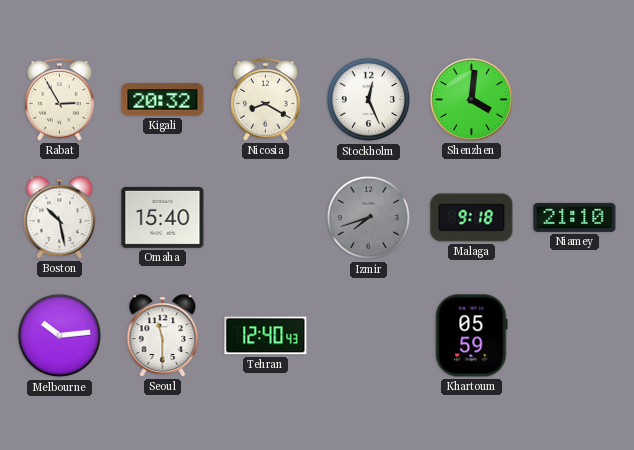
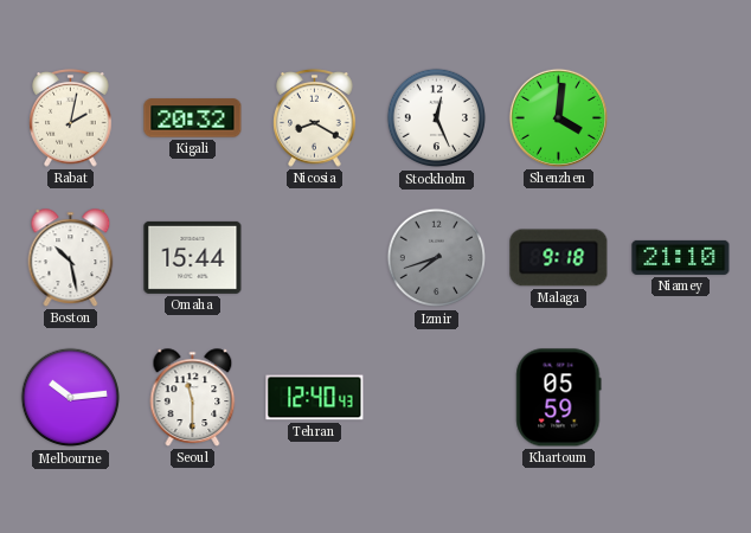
Rabat: 2:55 -> 2:02
Omaha: 15:40 -> 15:44
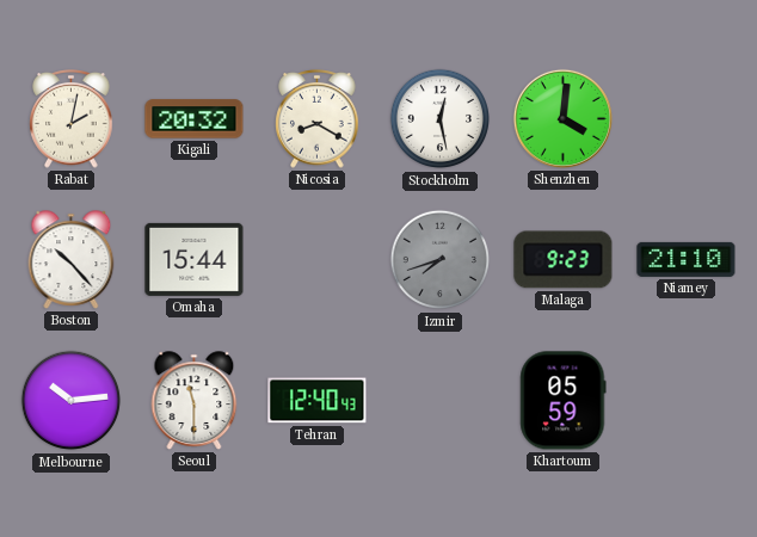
Stockholm: 12:26 -> 12:28
Boston: 10:28 -> 10:23
Malaga: 9:18 -> 9:23
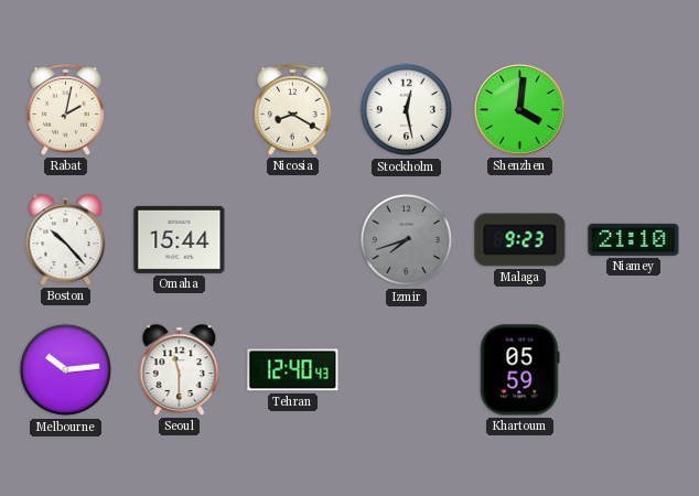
Kigali: 20:32 -> none
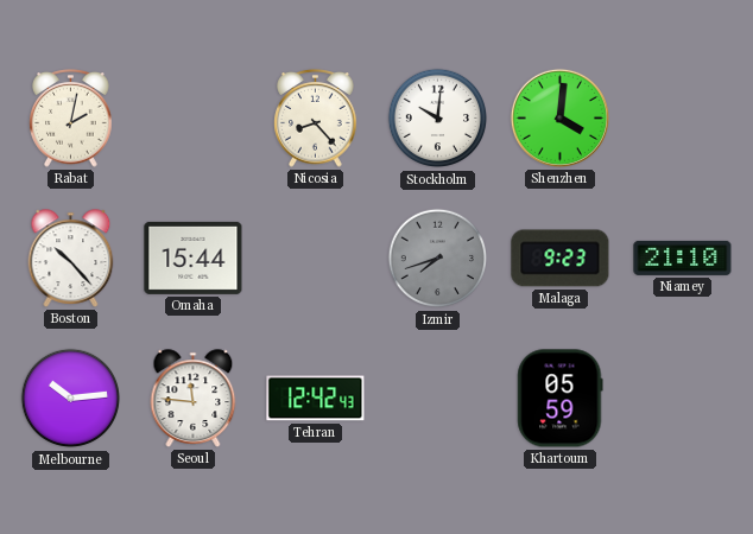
Nicosia: 8:20 -> 8:23
Stockholm: 12:28 -> 10:01
Seoul: 11:30 -> 11:46
Tehran: 12:40 -> 12:42
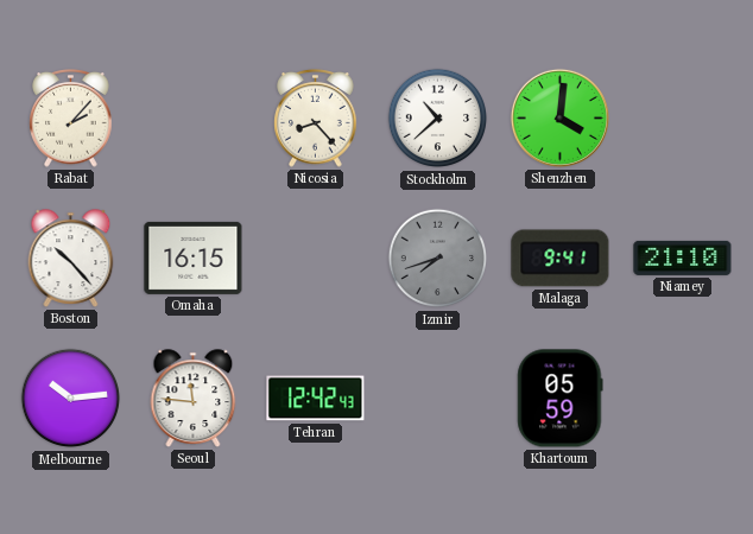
Rabat: 2:02 -> 2:07
Stockholm: 10:01 -> 10:38
Omaha: 15:44 -> 16:15
Malaga: 9:23 -> 9:41
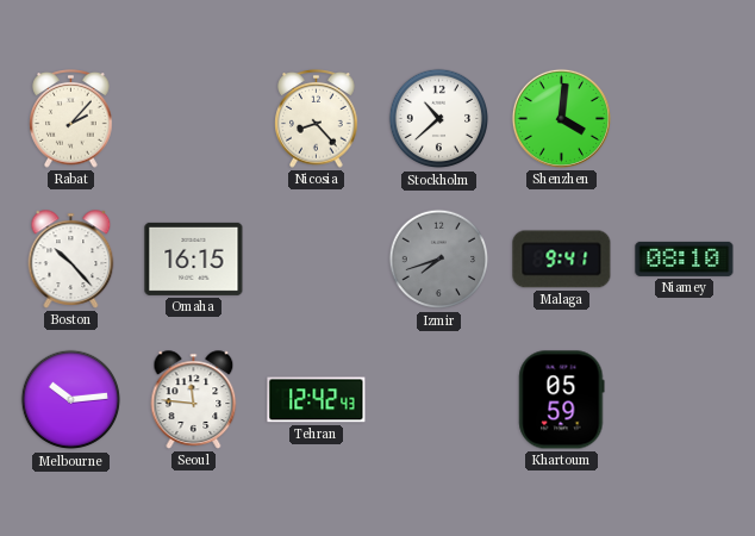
Niamey: 21:10 -> 08:10
